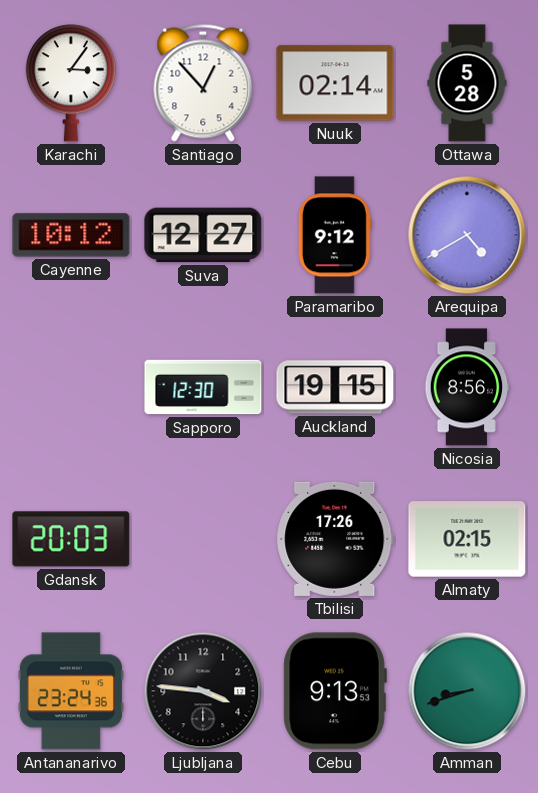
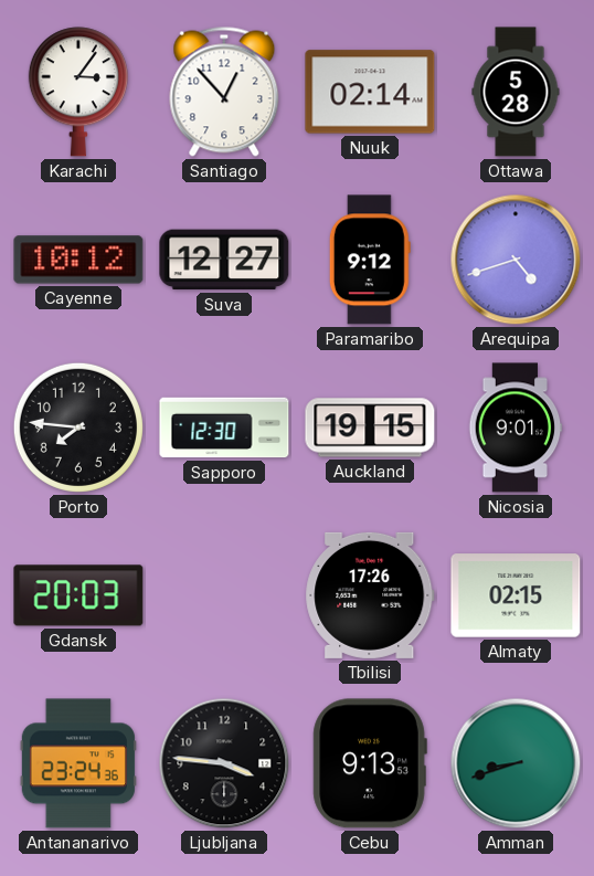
Arequipa: 4:40 -> 4:42
Porto: none -> 7:46
Nicosia: 8:56 -> 9:01
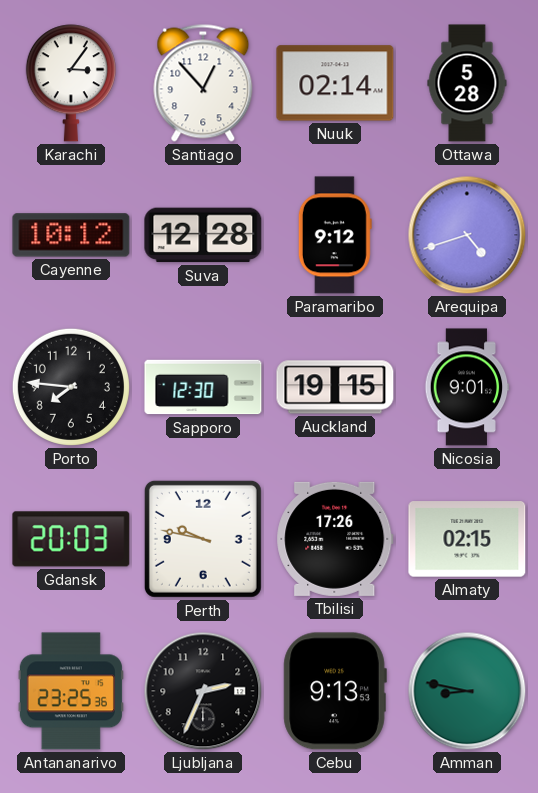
Suva: 12:27 -> 12:28
Perth: none -> 9:47
Antananarivo: 23:24 -> 23:25
Ljubljana: 3:46 -> 2:34
Amman: 8:42 -> 8:47
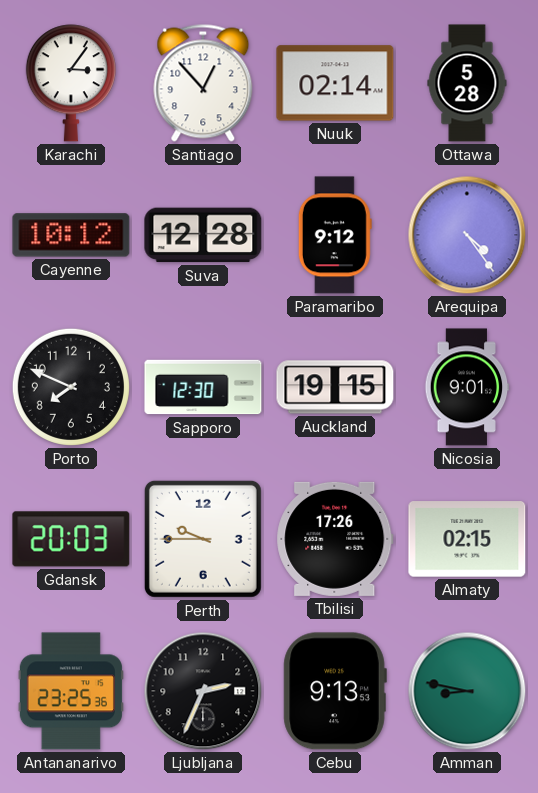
Arequipa: 4:42 -> 4:24
Porto: 7:46 -> 7:49
Perth: 9:47 -> 9:45
